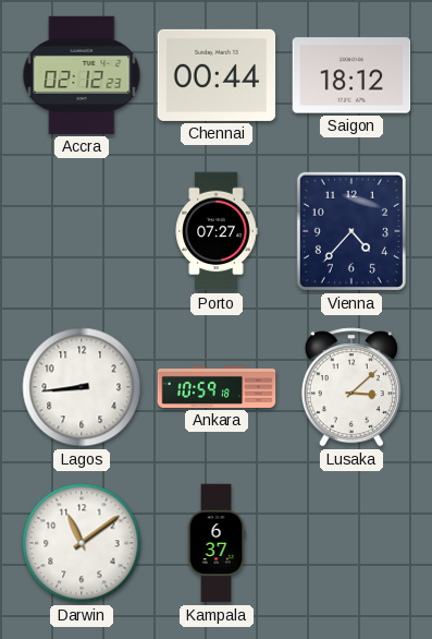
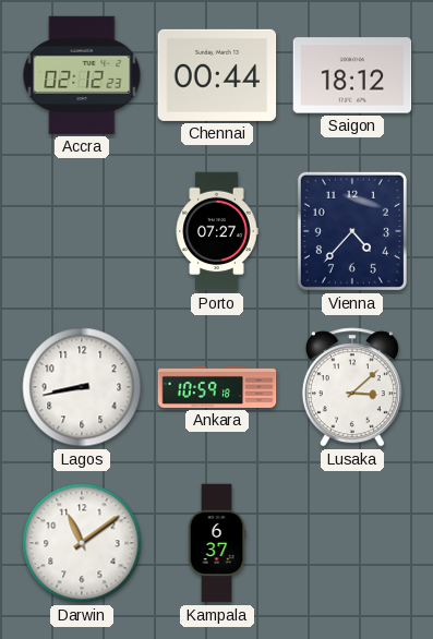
Lagos: 8:44 -> 8:43
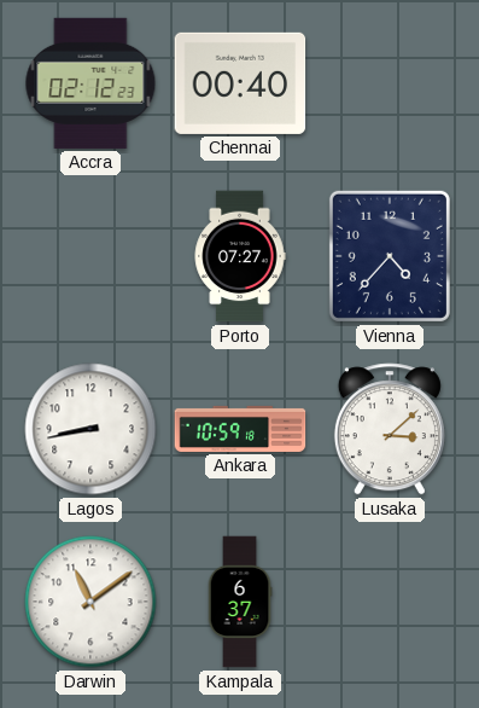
Chennai: 00:44 -> 00:40
Saigon: 18:12 -> none
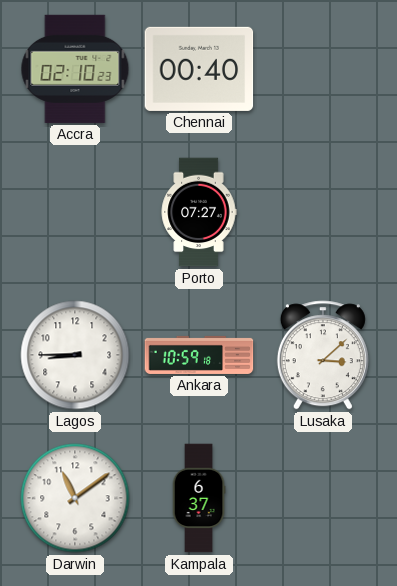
Accra: 02:12 -> 02:10
Vienna: 4:37 -> none
Lagos: 8:43 -> 8:45
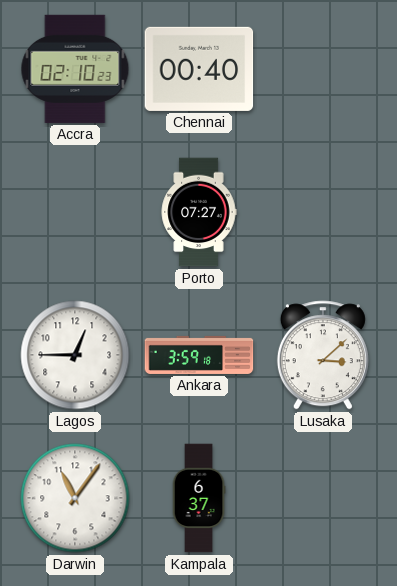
Lagos: 8:45 -> 12:45
Ankara: 10:59 -> 3:59
Darwin: 11:09 -> 11:06
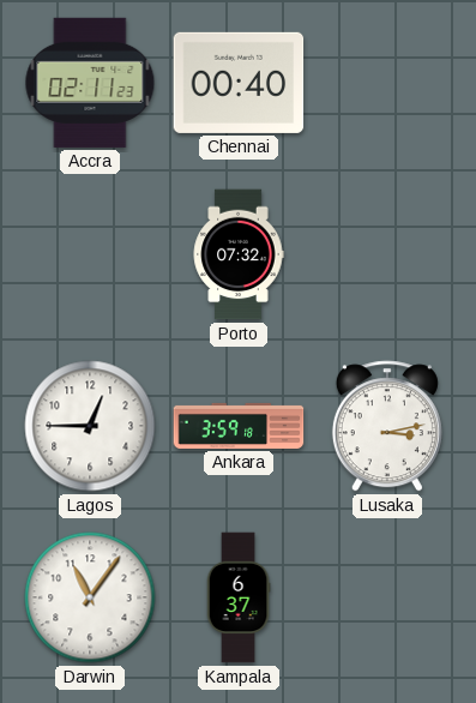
Accra: 02:10 -> 02:11
Porto: 07:27 -> 07:32
Lusaka: 3:08 -> 3:13
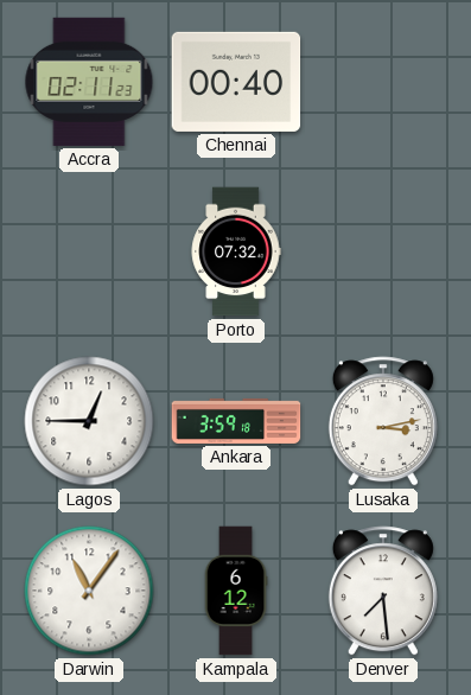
Kampala: 6:37 -> 6:12
Denver: none -> 7:29
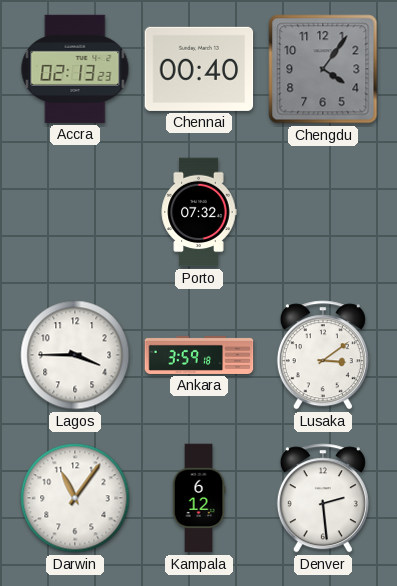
Accra: 02:11 -> 02:13
Chengdu: none -> 4:06
Lagos: 12:45 -> 3:45
Lusaka: 3:13 -> 3:09
Denver: 7:29 -> 2:29
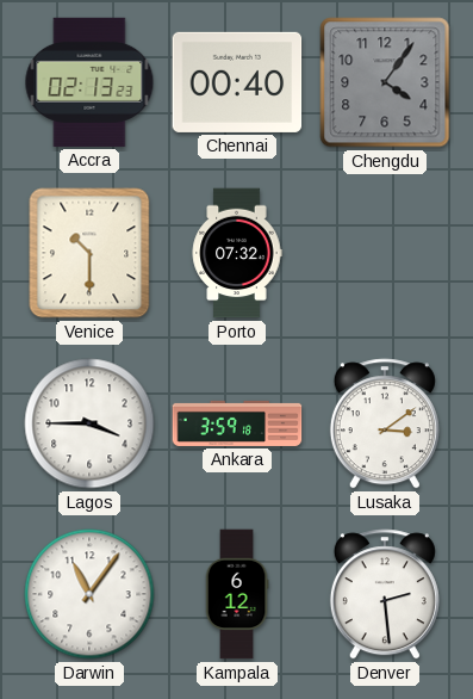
Venice: none -> 10:30
